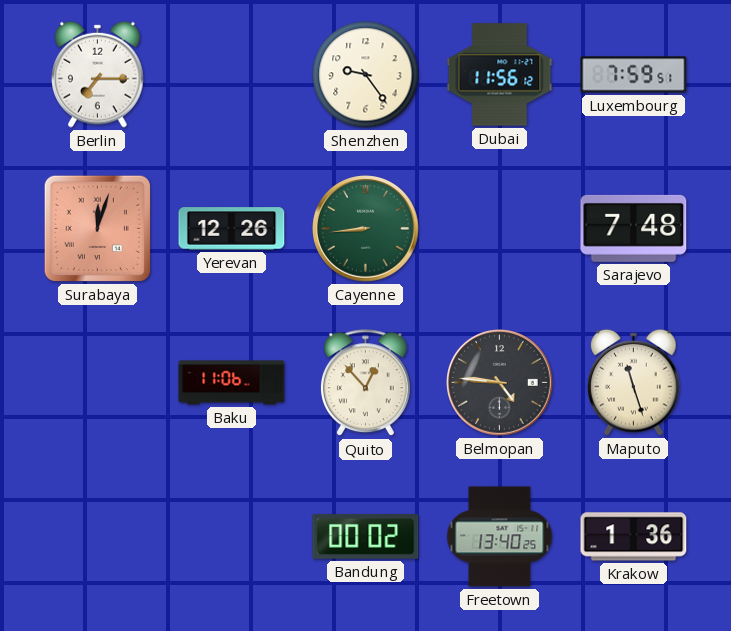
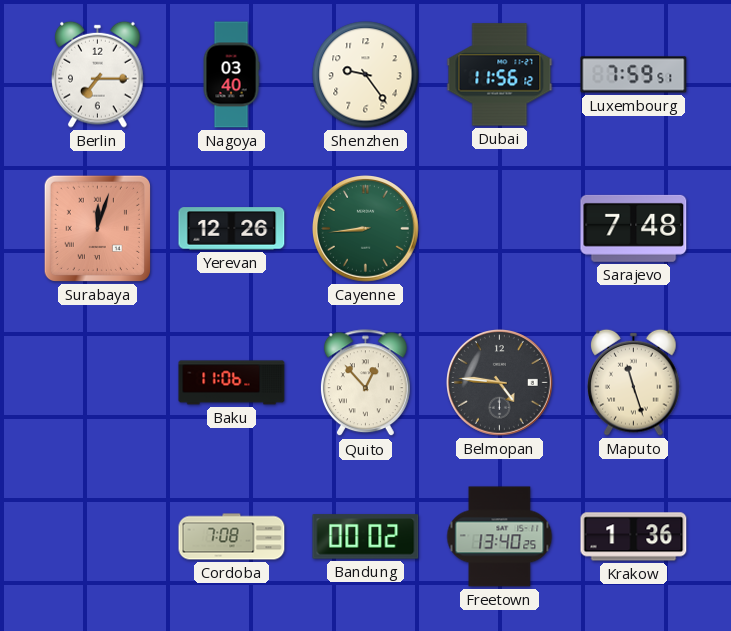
Nagoya: none -> 03:40
Cordoba: none -> 7:08
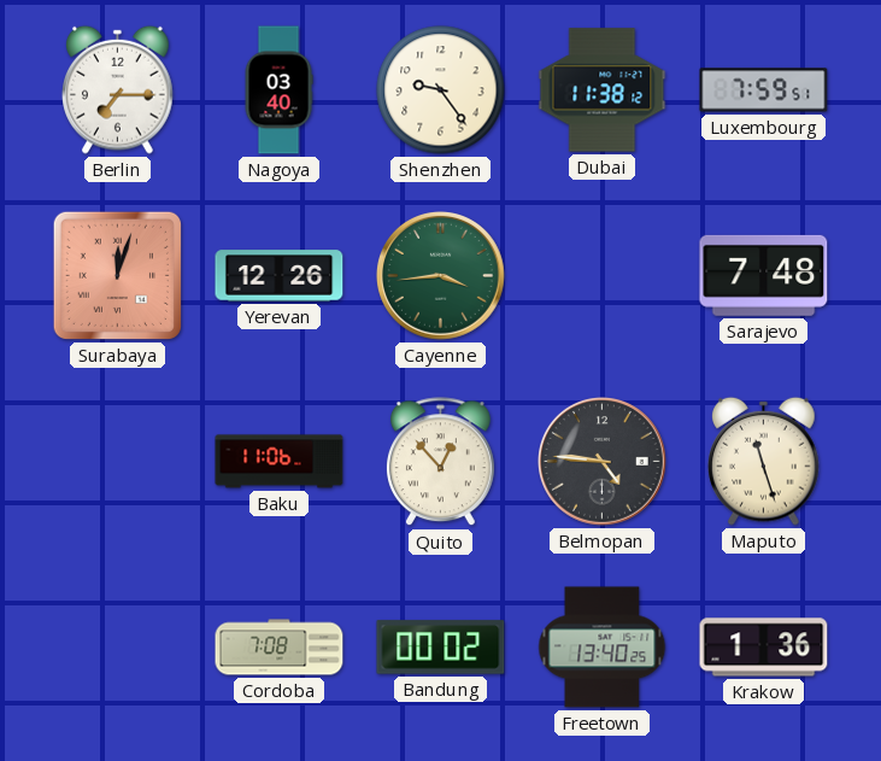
Dubai: 11:56 -> 11:38
Cayenne: 8:44 -> 3:44
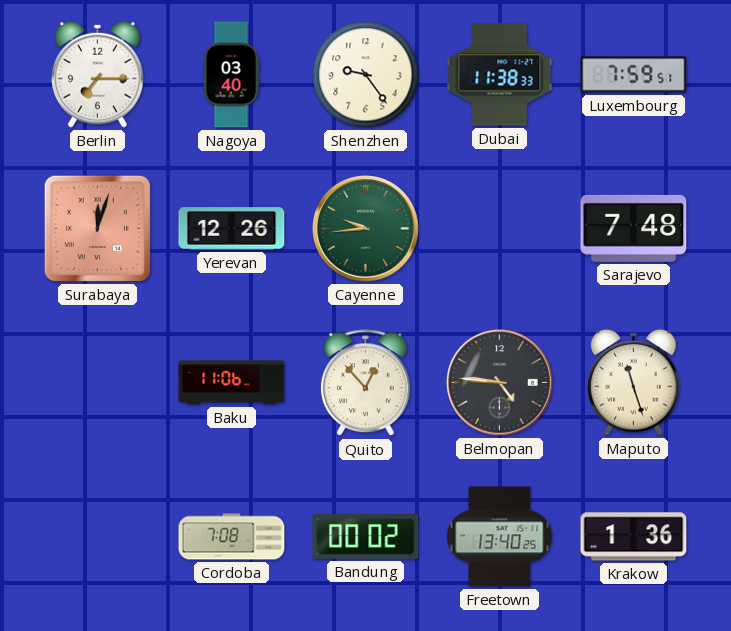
Dubai: 11:38:12 -> 11:38:33
Cayenne: 3:44 -> 9:44
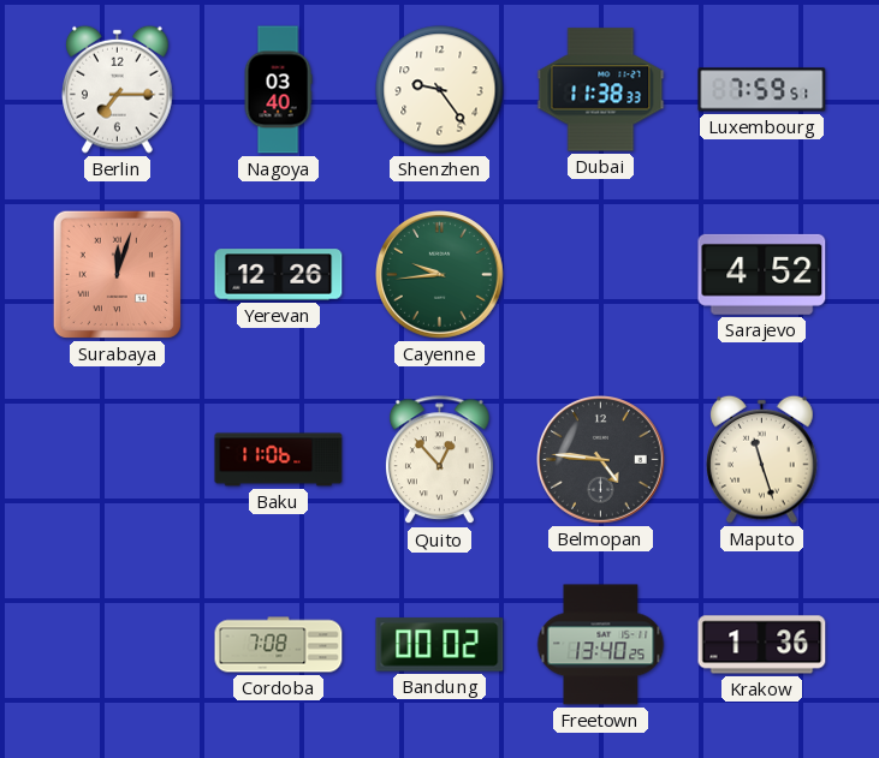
Sarajevo: 7:48 -> 4:52
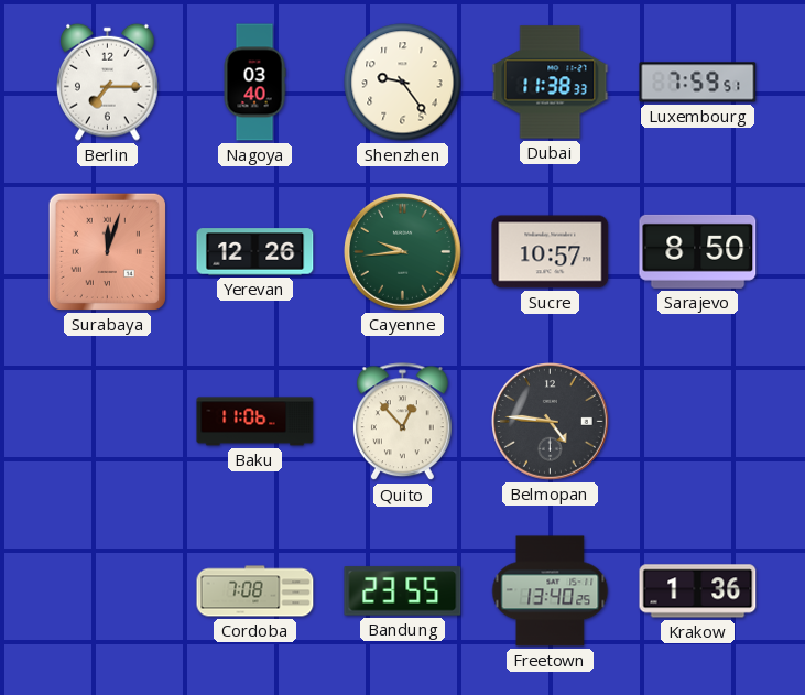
Sucre: none -> 10:57
Sarajevo: 4:52 -> 8:50
Maputo: 11:27 -> none
Bandung: 00:02 -> 23:55
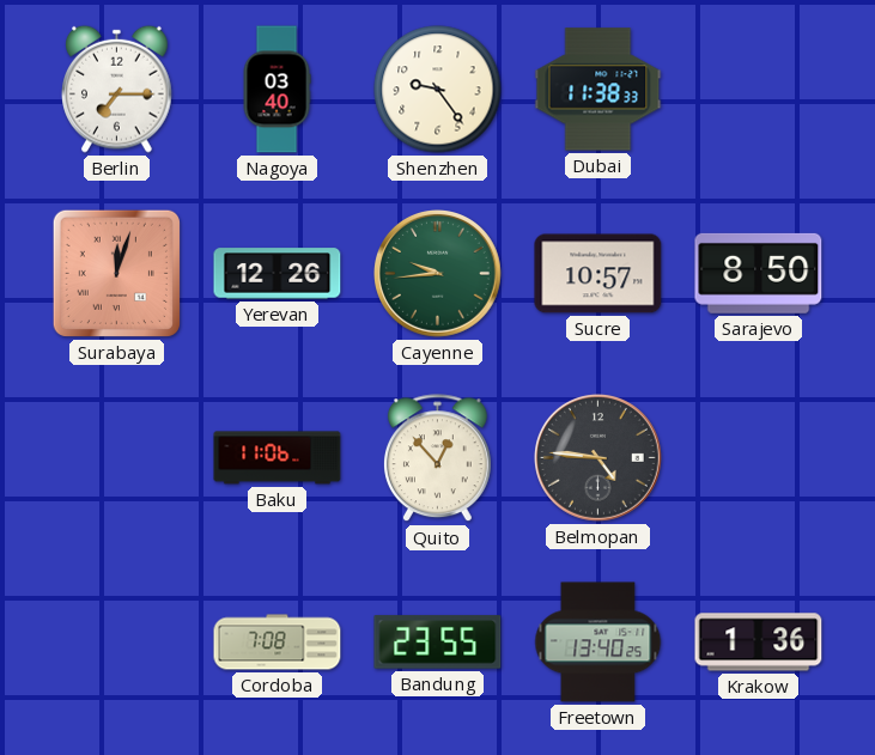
Luxembourg: 7:59 -> none
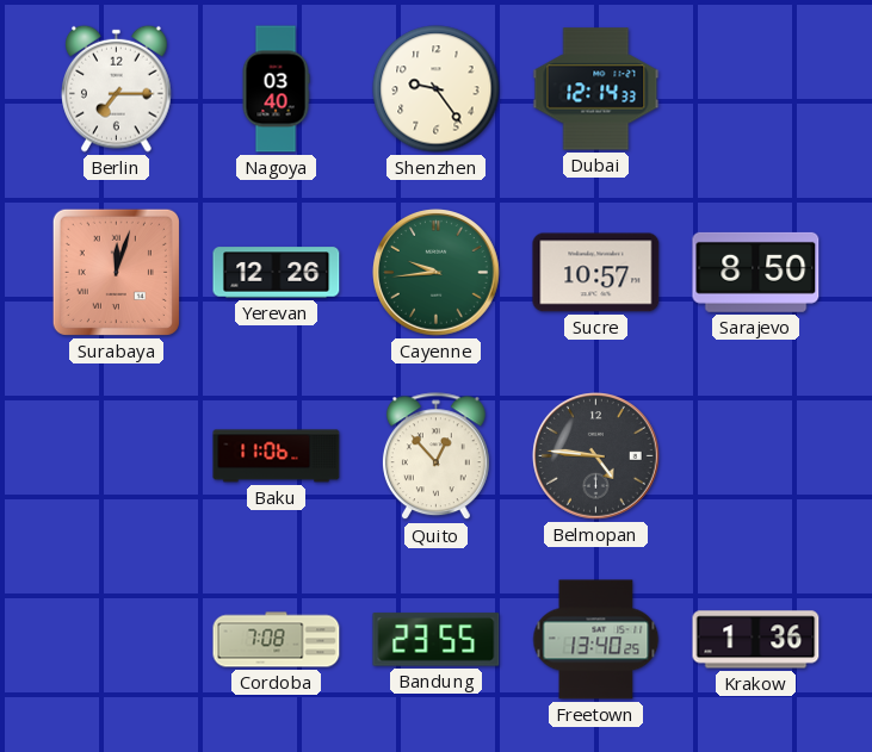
Dubai: 11:38 -> 12:14
